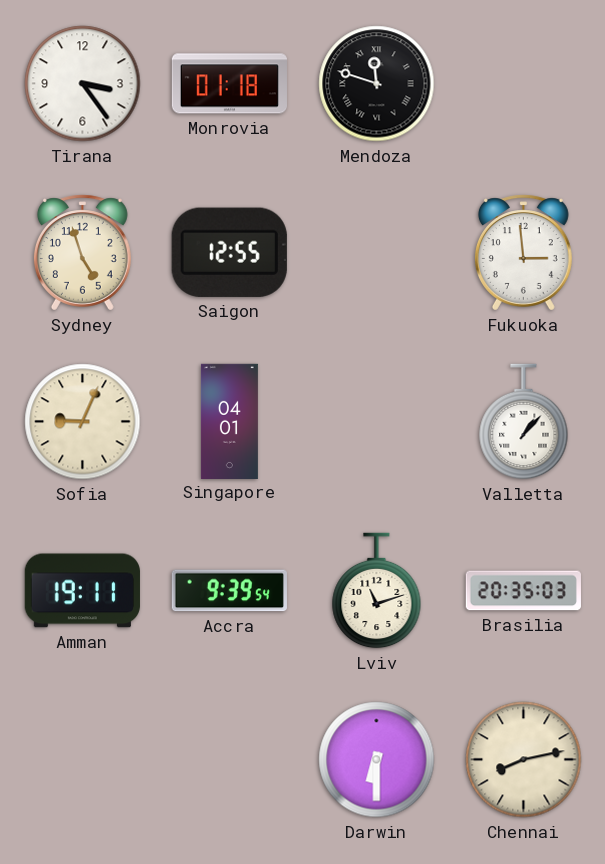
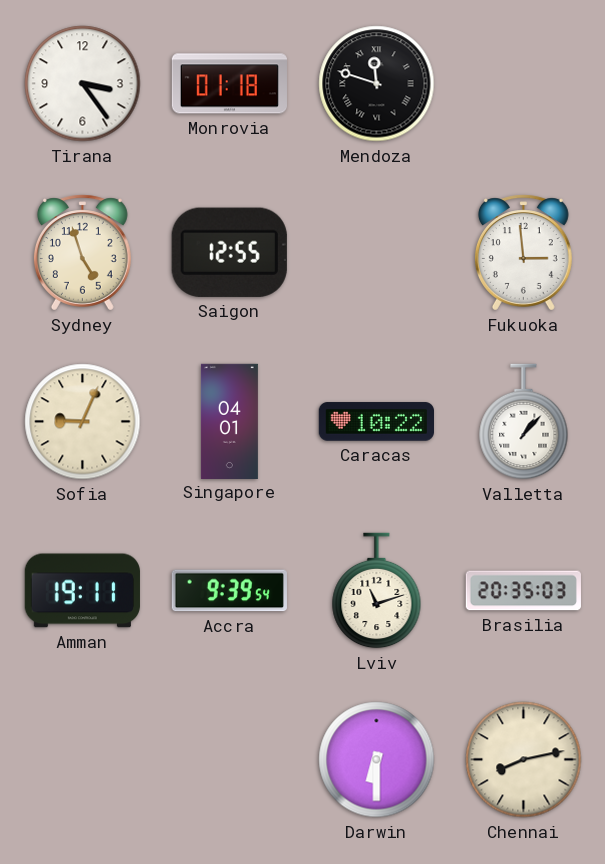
Caracas: none -> 10:22
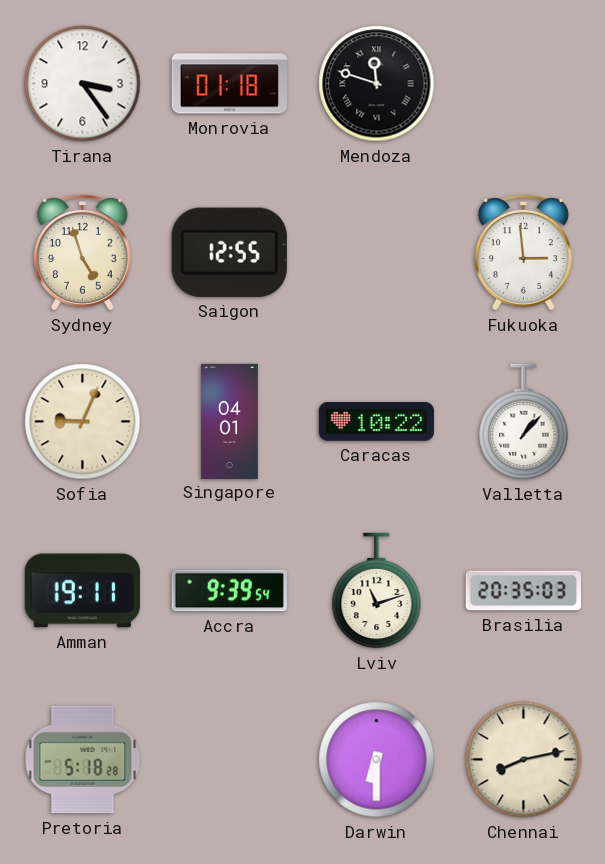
Pretoria: none -> 5:18
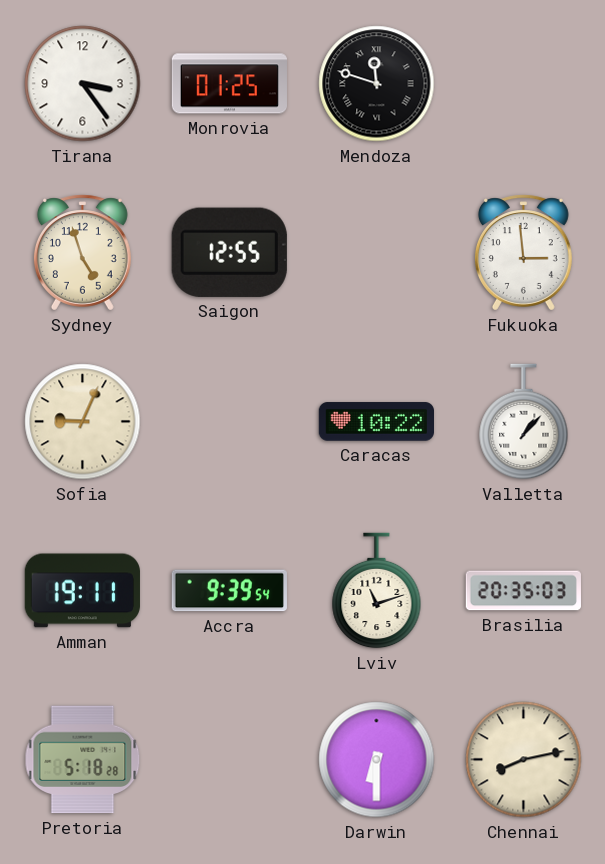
Monrovia: 01:18 -> 01:25
Singapore: 04:01 -> none
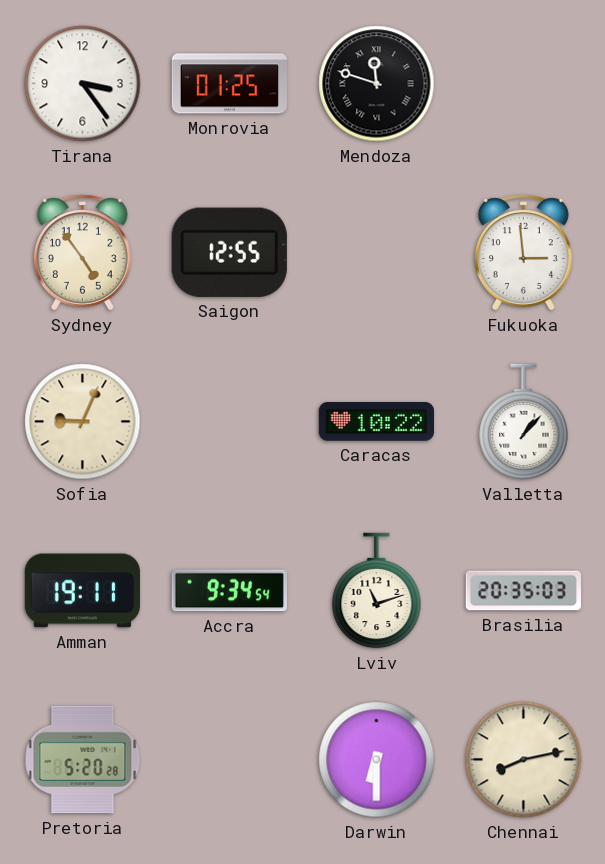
Sydney: 4:57 -> 4:54
Accra: 9:39 -> 9:34
Pretoria: 5:18 -> 5:20
